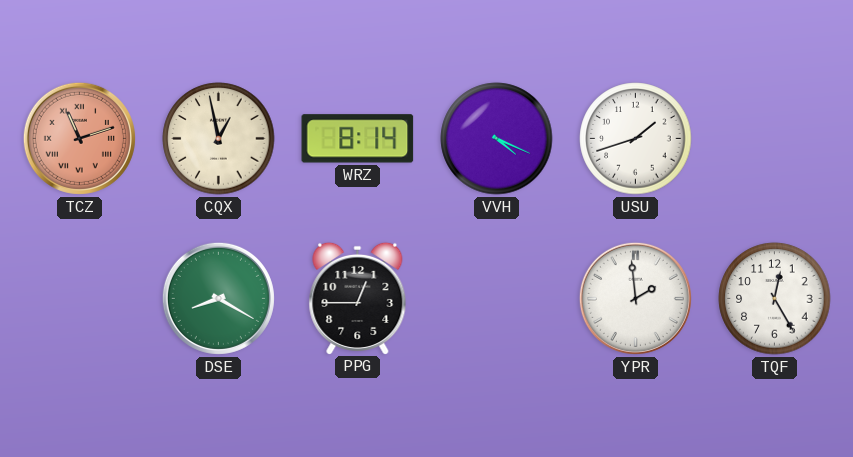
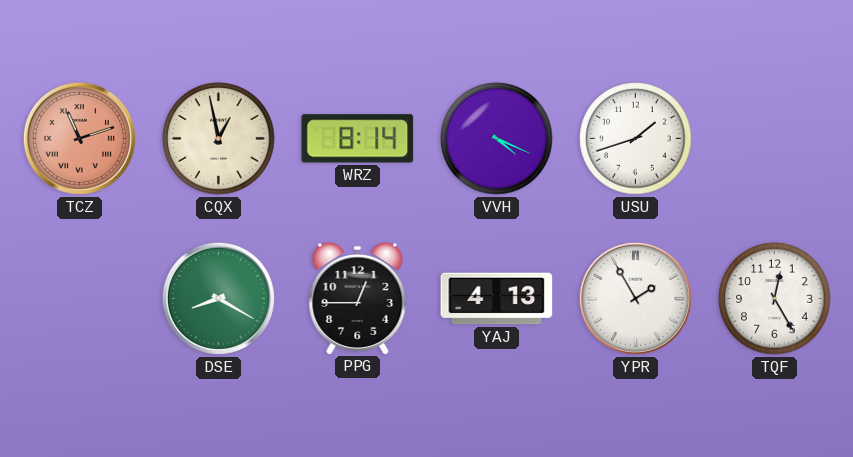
YAJ: none -> 4:13
YPR: 1:59 -> 1:55
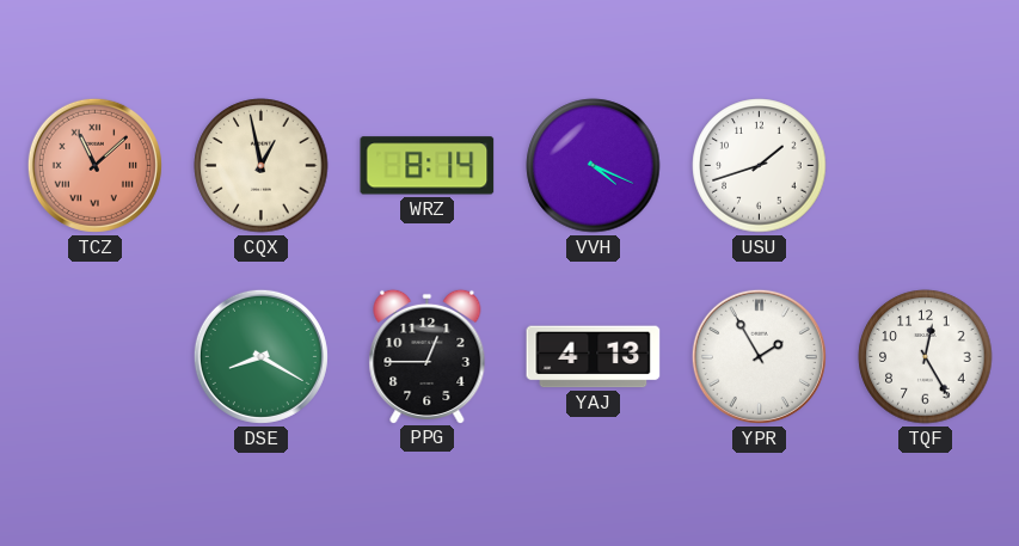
TCZ: 11:12 -> 11:08
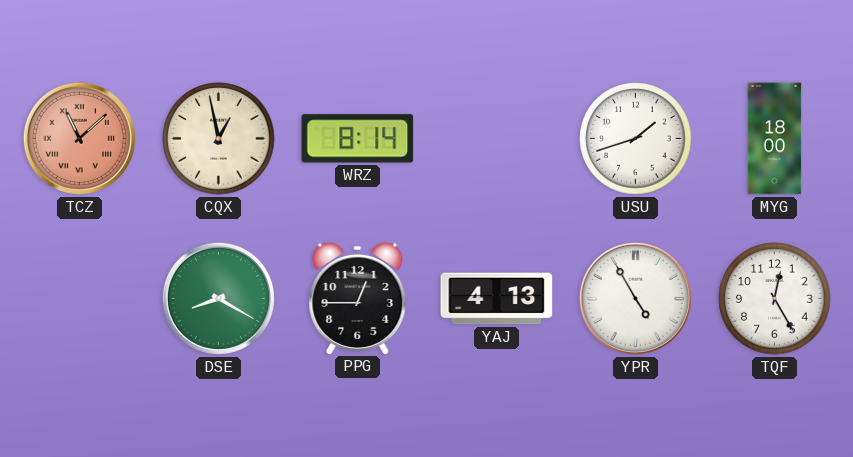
VVH: 4:19 -> none
MYG: none -> 18:00
YPR: 1:55 -> 4:55
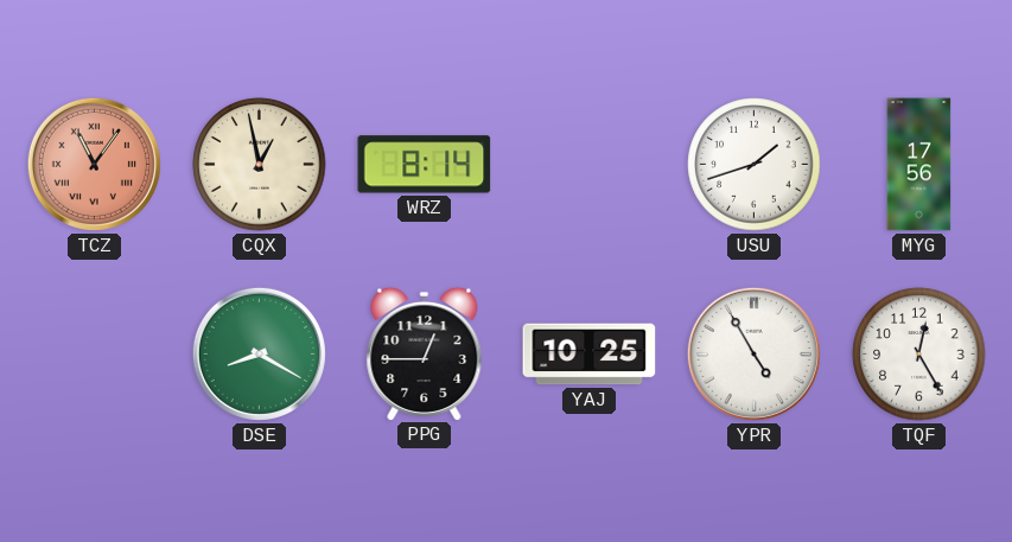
TCZ: 11:08 -> 11:06
MYG: 18:00 -> 17:56
YAJ: 4:13 -> 10:25
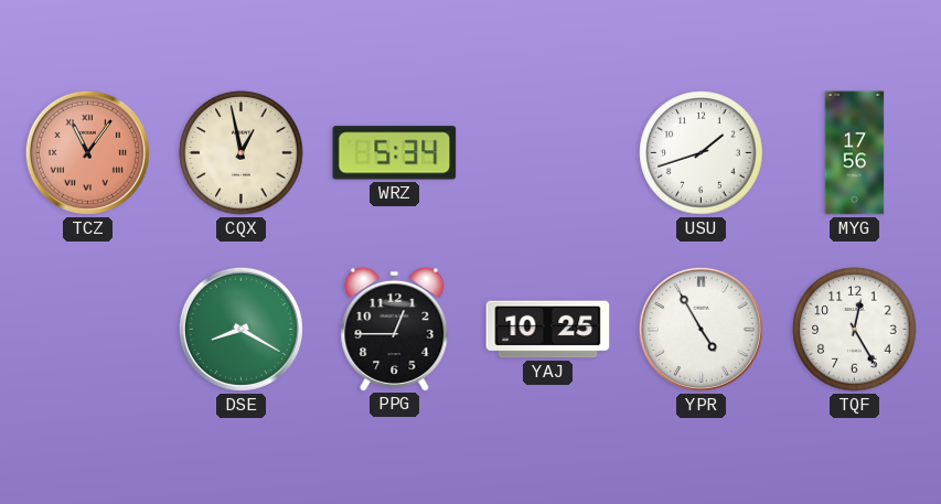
WRZ: 8:14 -> 5:34
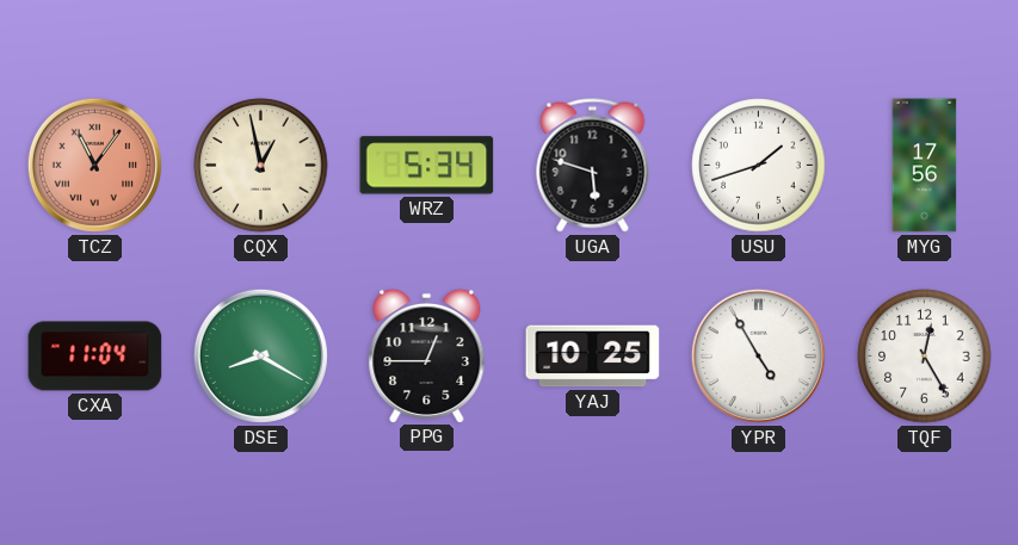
UGA: none -> 5:48
CXA: none -> 11:04
